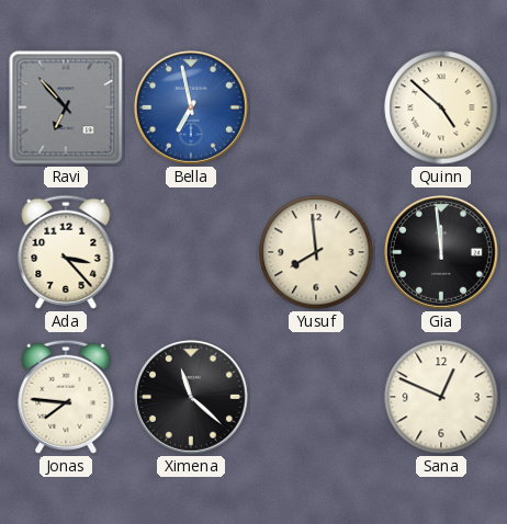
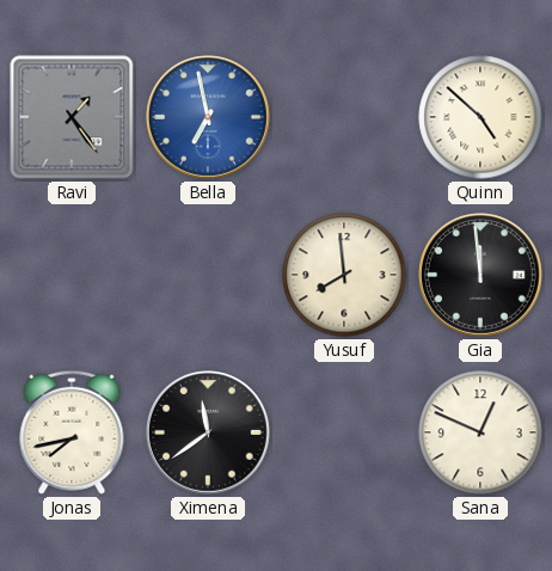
Ravi: 6:53 -> 1:24
Ada: 3:23 -> none
Jonas: 7:46 -> 7:43
Ximena: 11:22 -> 11:39
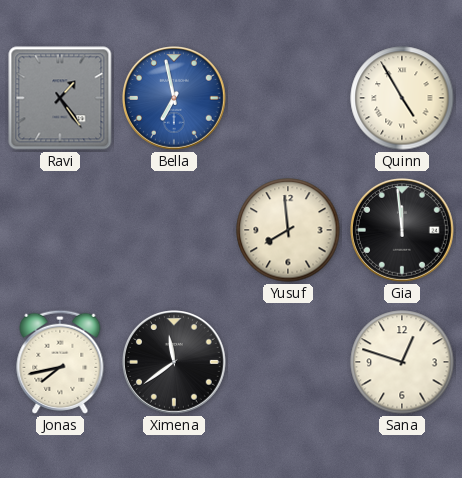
Quinn: 4:52 -> 4:55
Sana: 12:49 -> 12:48
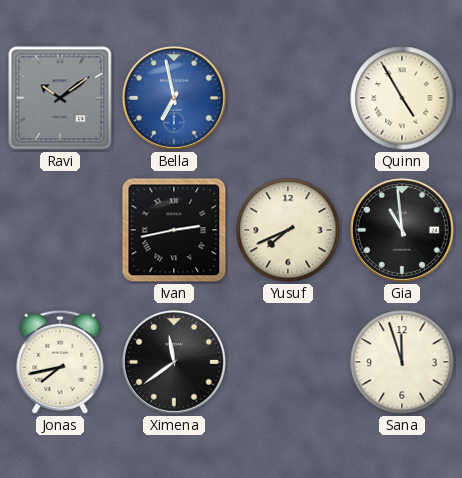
Ravi: 1:24 -> 10:09
Ivan: none -> 2:43
Yusuf: 7:59 -> 7:41
Gia: 11:59 -> 10:59
Sana: 12:48 -> 11:57
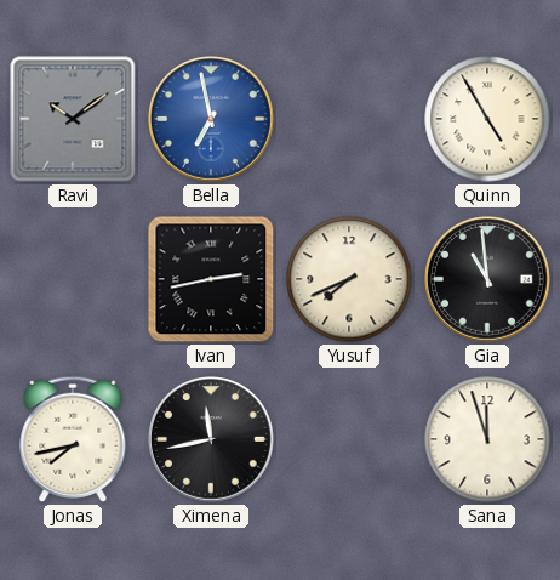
Ximena: 11:39 -> 11:43
